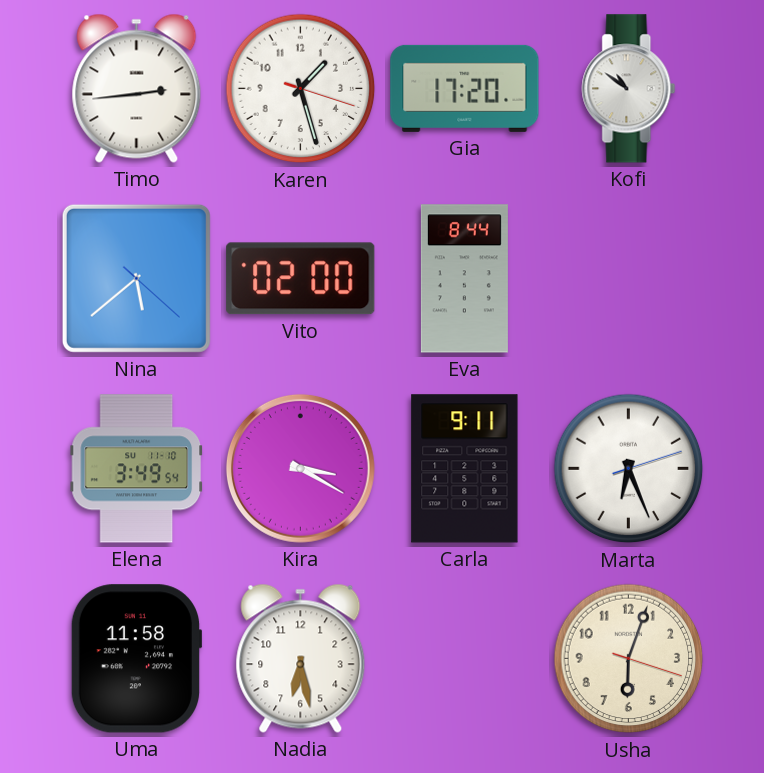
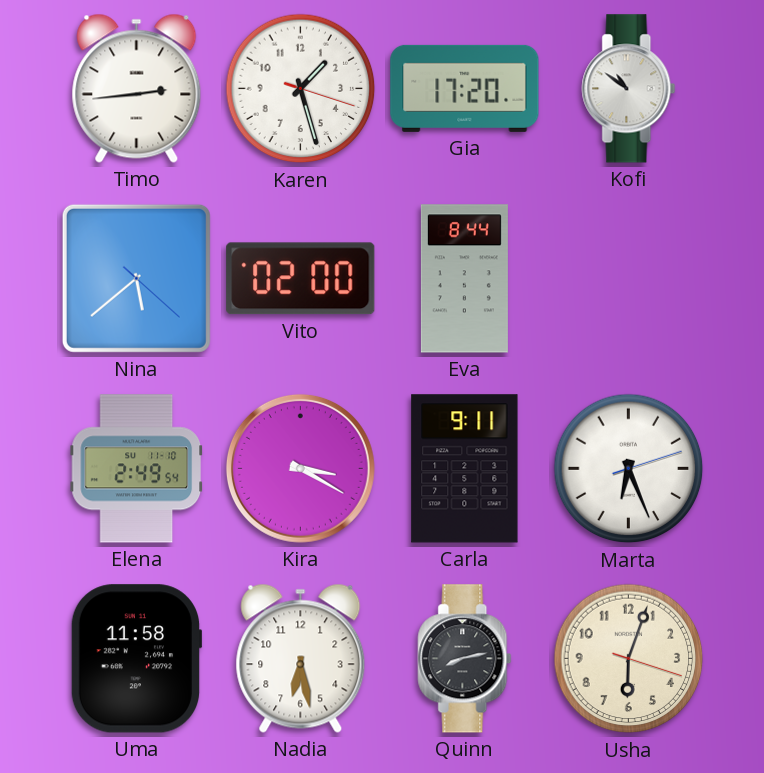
Elena: 3:49 -> 2:49
Quinn: none -> 8:13
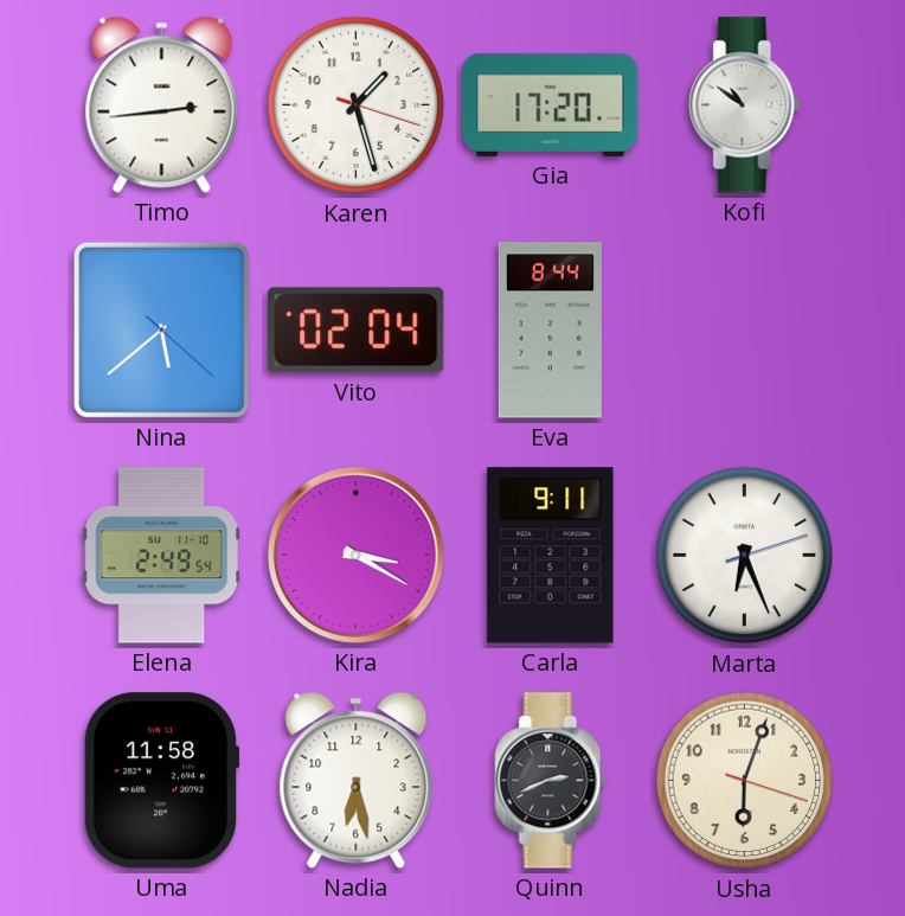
Vito: 02:00 -> 02:04
Quinn: 8:13 -> 2:41
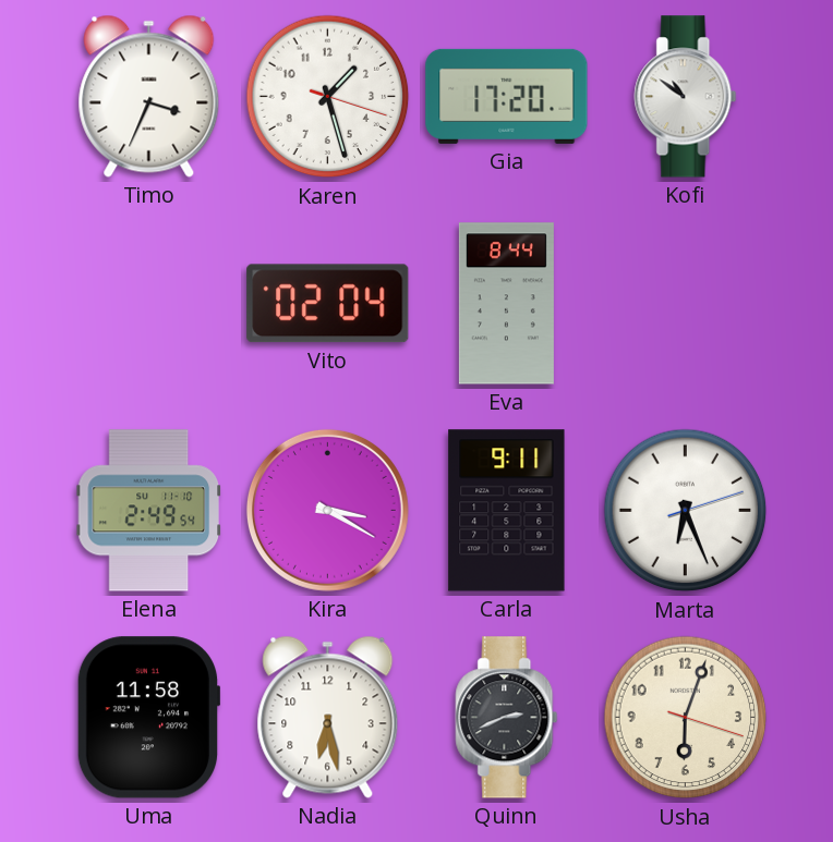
Timo: 2:44 -> 3:34
Nina: 5:38 -> none
